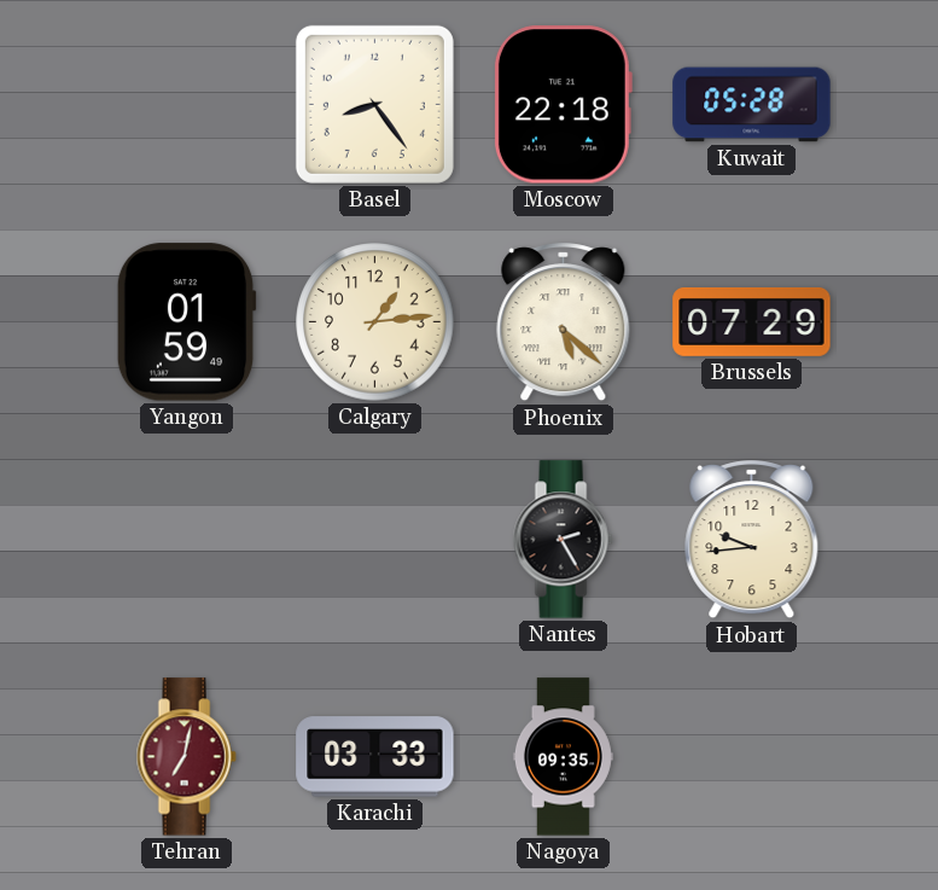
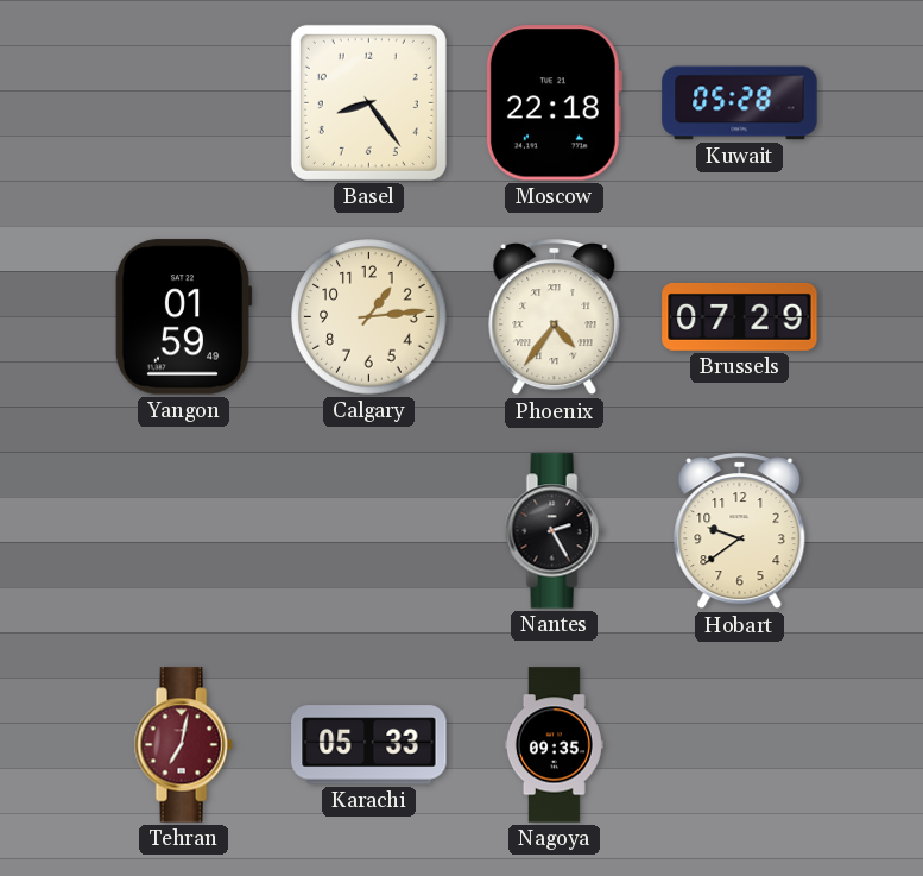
Phoenix: 5:22 -> 4:36
Hobart: 9:44 -> 9:39
Karachi: 03:33 -> 05:33
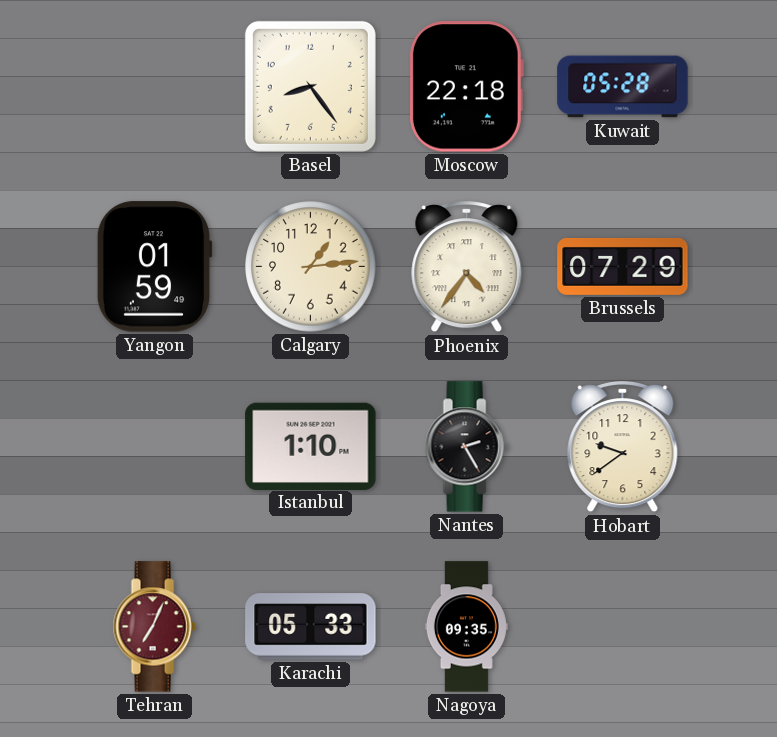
Istanbul: none -> 1:10
Tehran: 7:02 -> 7:04
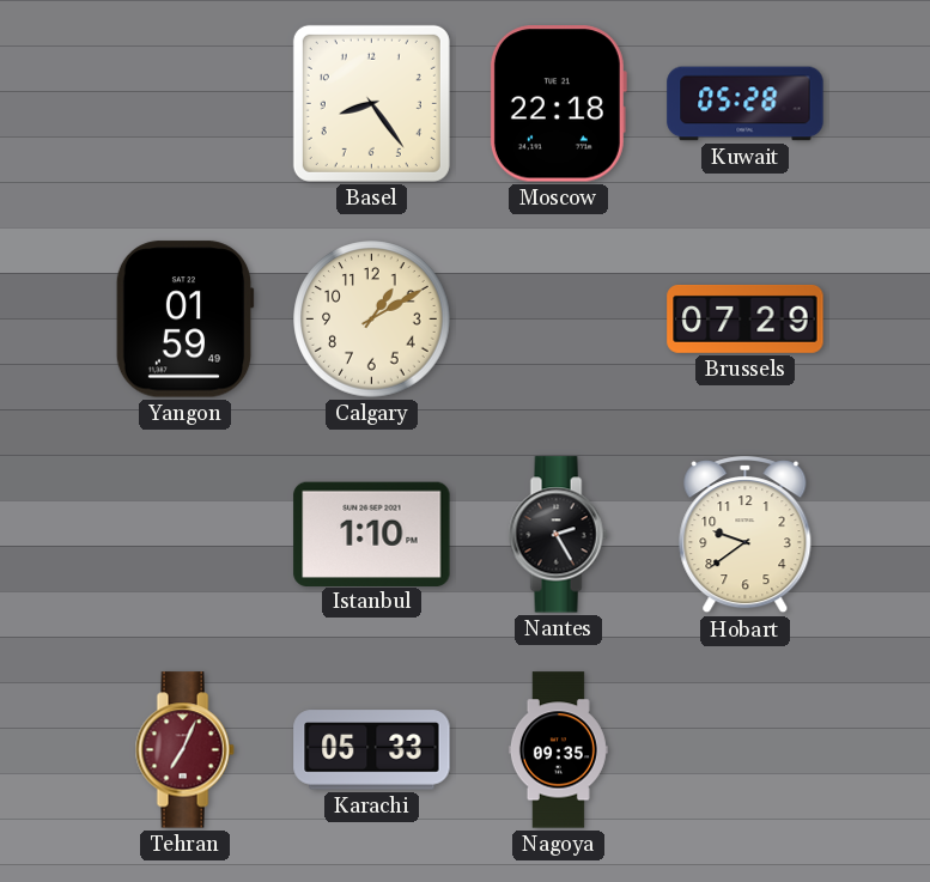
Calgary: 1:14 -> 1:10
Phoenix: 4:36 -> none
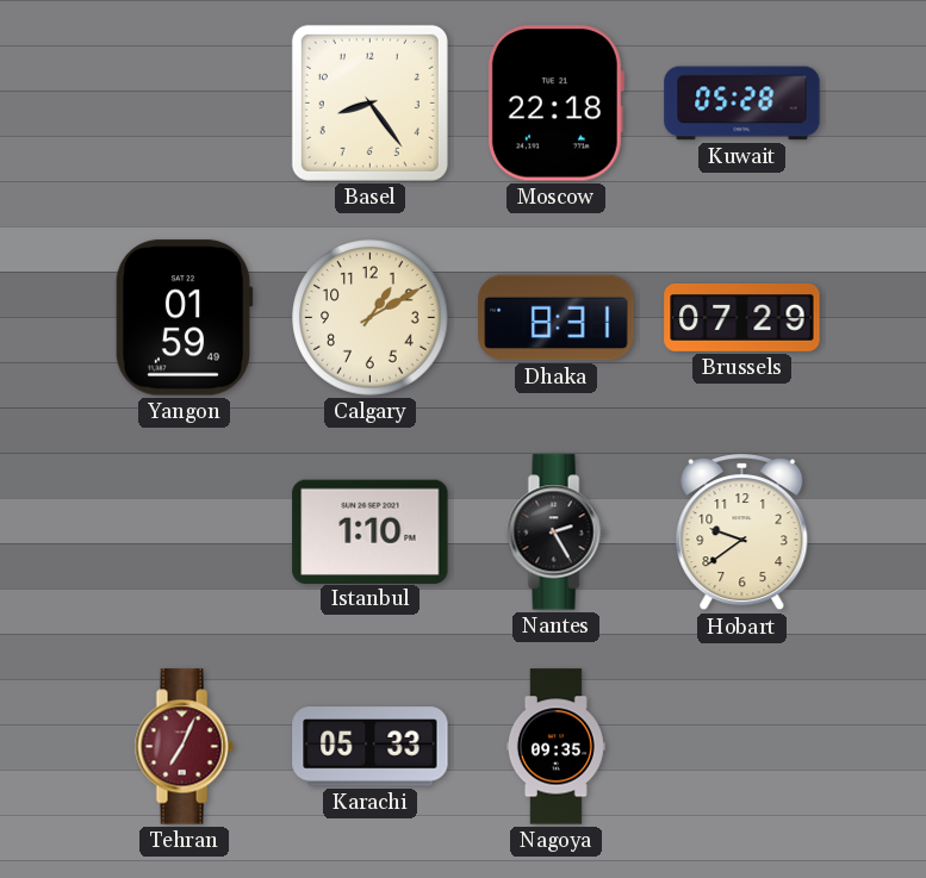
Dhaka: none -> 8:31
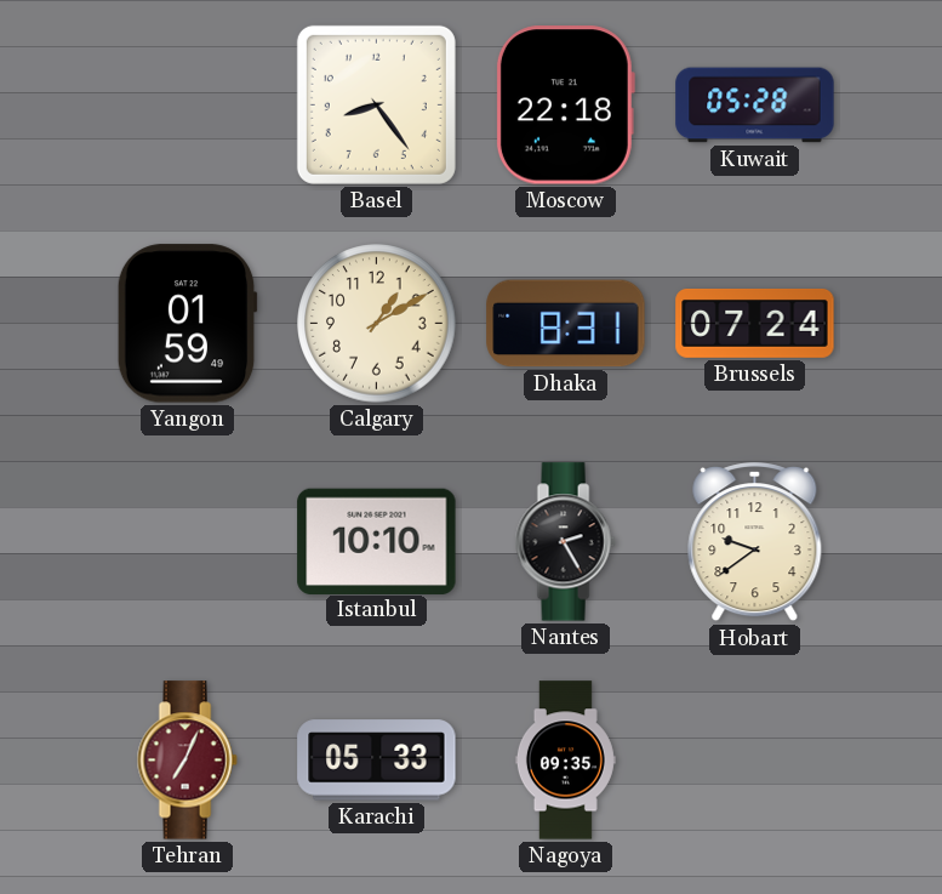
Brussels: 07:29 -> 07:24
Istanbul: 1:10 -> 10:10
